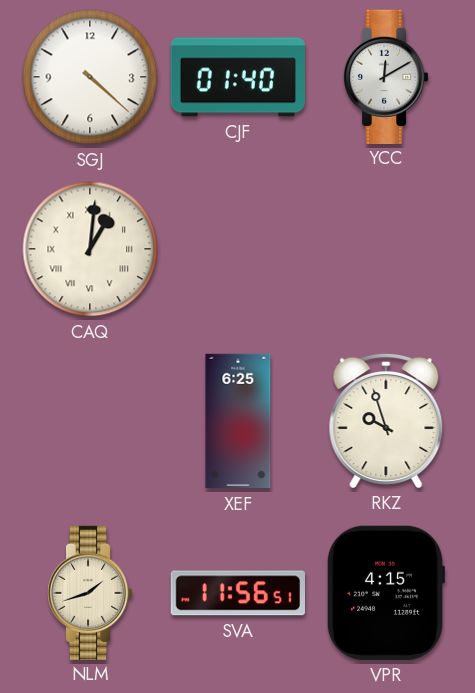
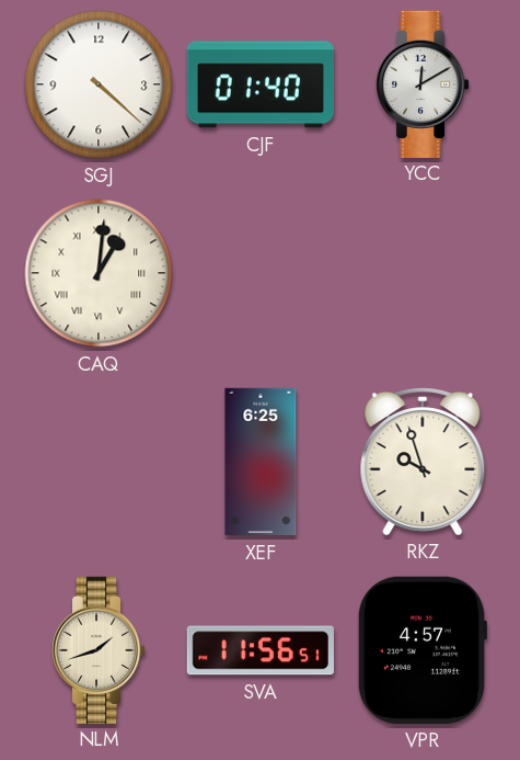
VPR: 4:15 -> 4:57
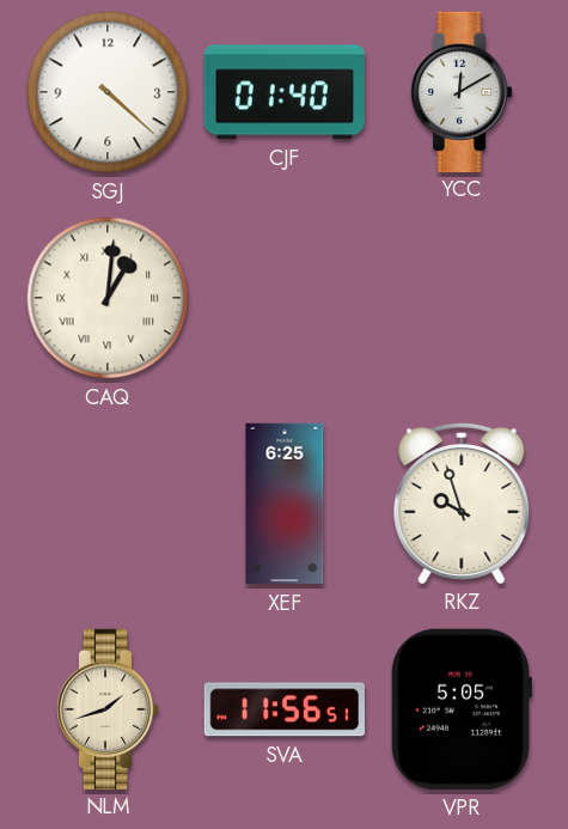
VPR: 4:57 -> 5:05
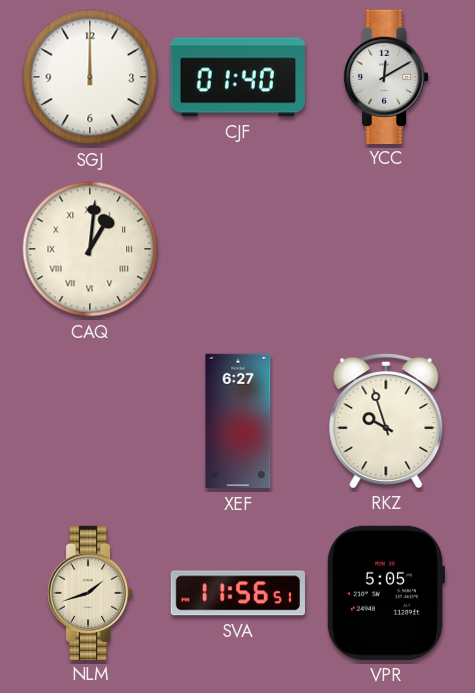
SGJ: 4:22 -> 12:00
XEF: 6:25 -> 6:27
